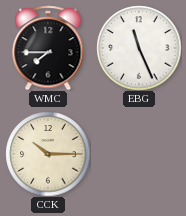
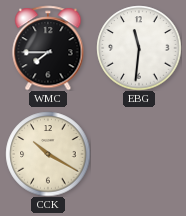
EBG: 11:26 -> 11:31
CCK: 10:15 -> 10:20
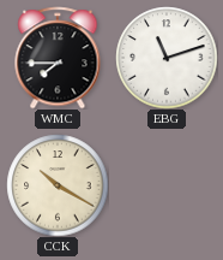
EBG: 11:31 -> 11:12
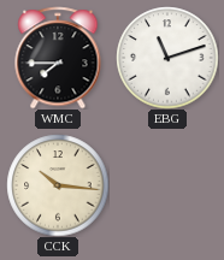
CCK: 10:20 -> 10:16
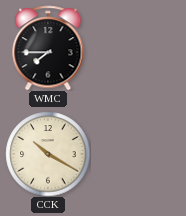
EBG: 11:12 -> none
CCK: 10:16 -> 10:20
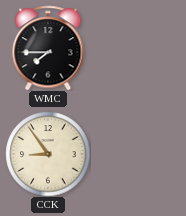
CCK: 10:20 -> 8:54
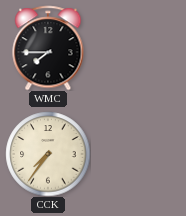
CCK: 8:54 -> 7:36
